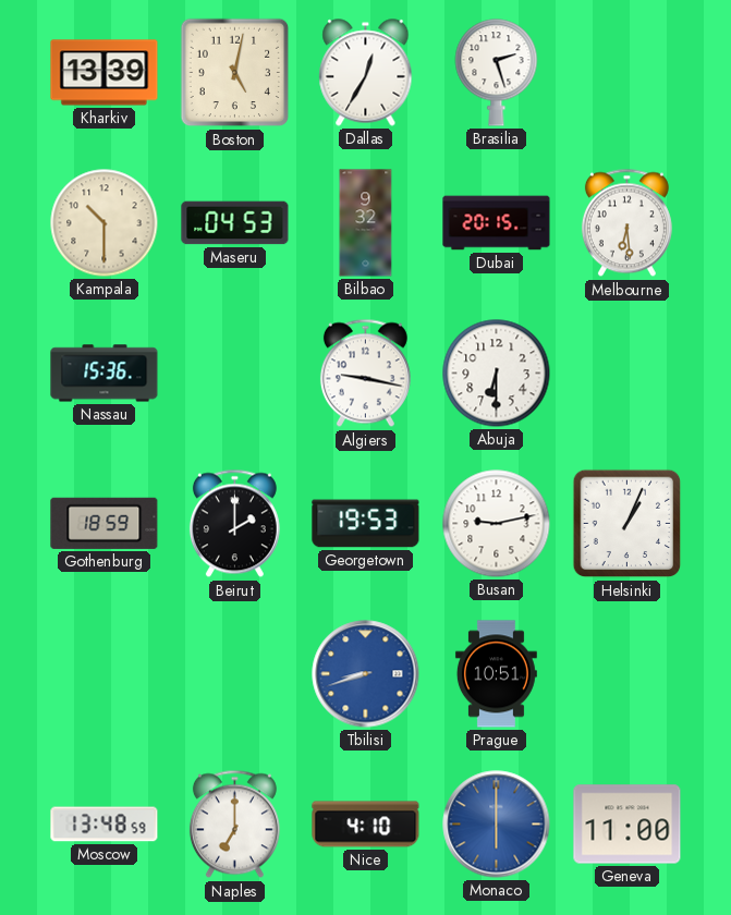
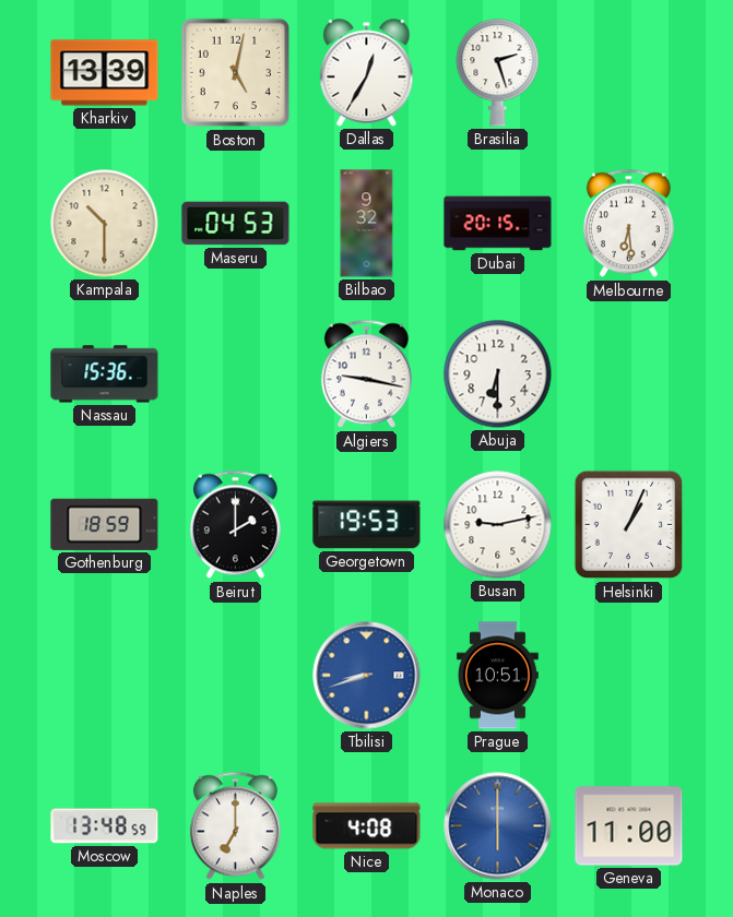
Nice: 4:10 -> 4:08
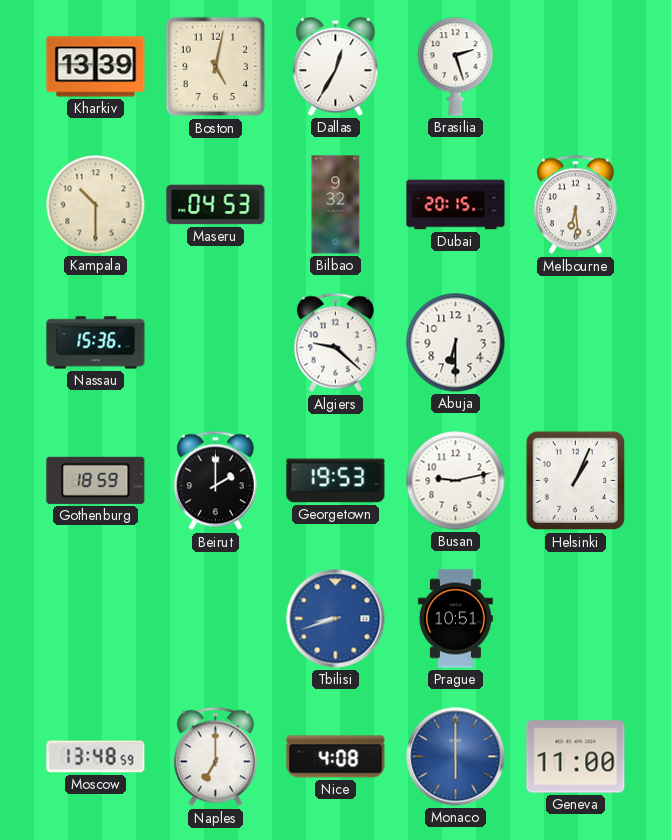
Algiers: 9:17 -> 9:22
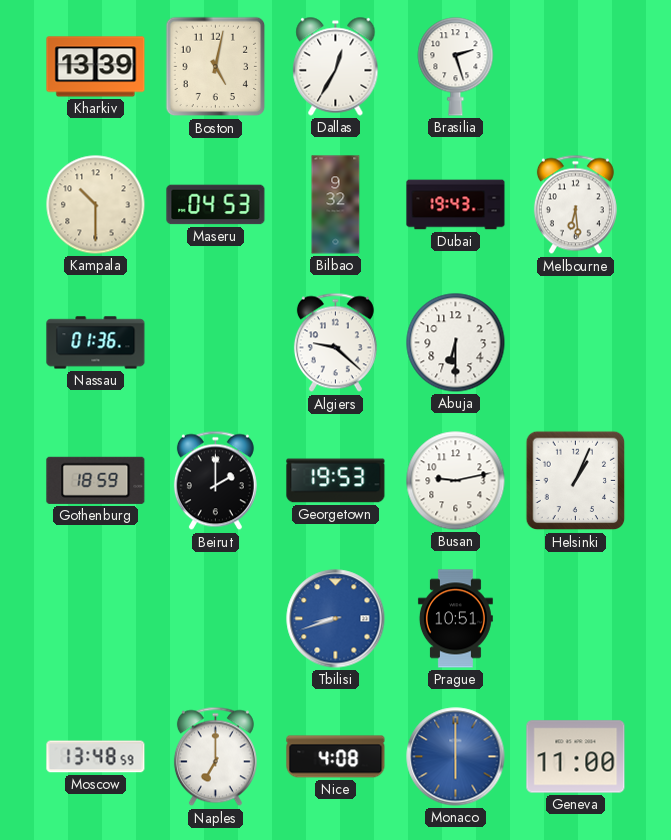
Dubai: 20:15 -> 19:43
Nassau: 15:36 -> 01:36
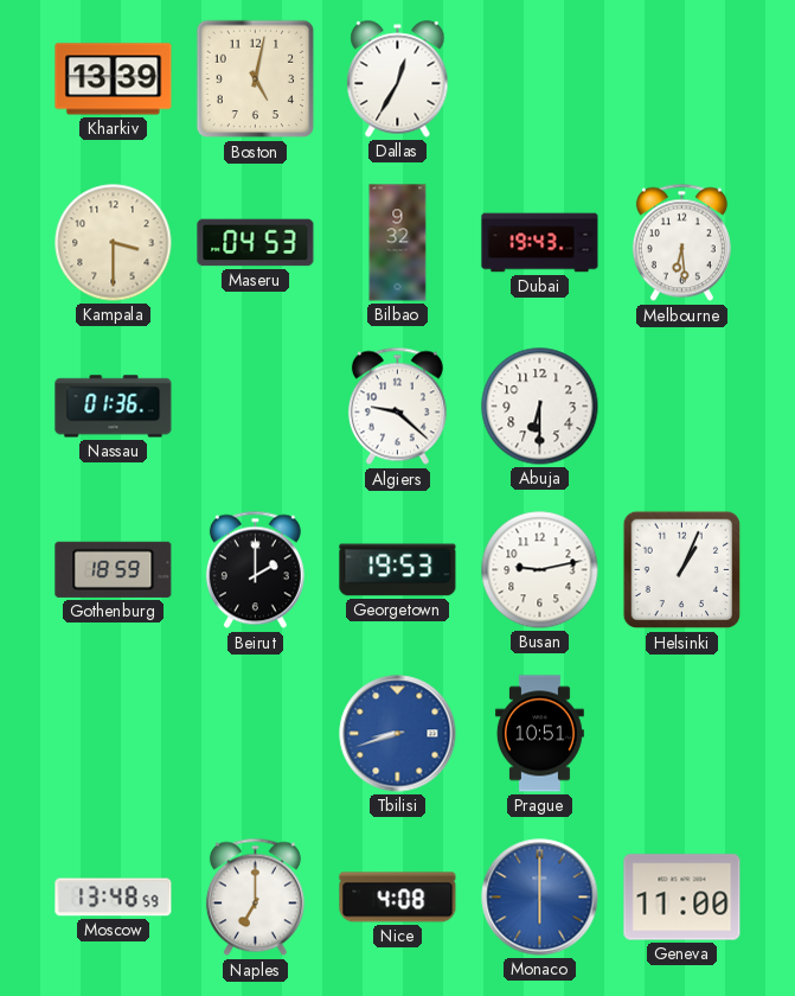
Brasilia: 2:27 -> none
Kampala: 10:30 -> 3:30
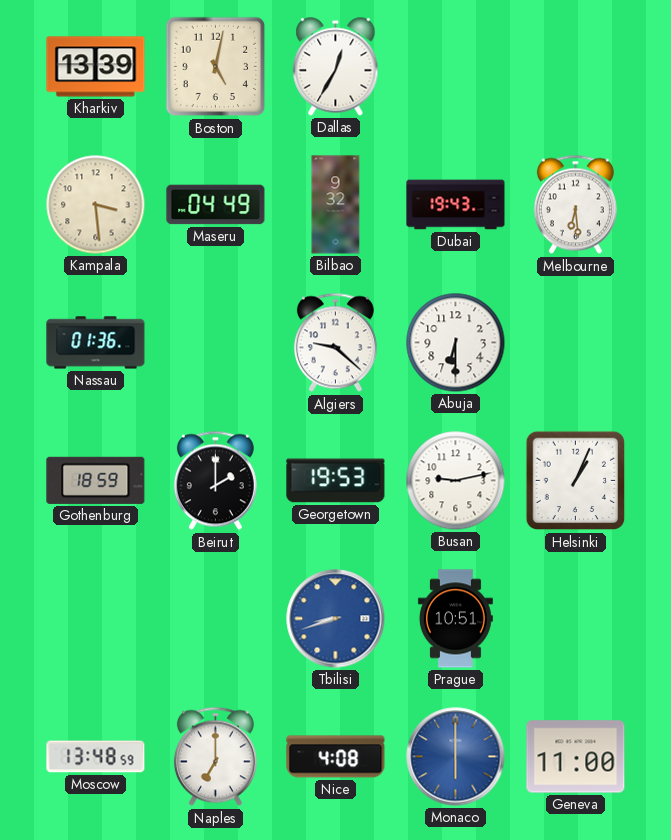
Kampala: 3:30 -> 3:29
Maseru: 04:53 -> 04:49
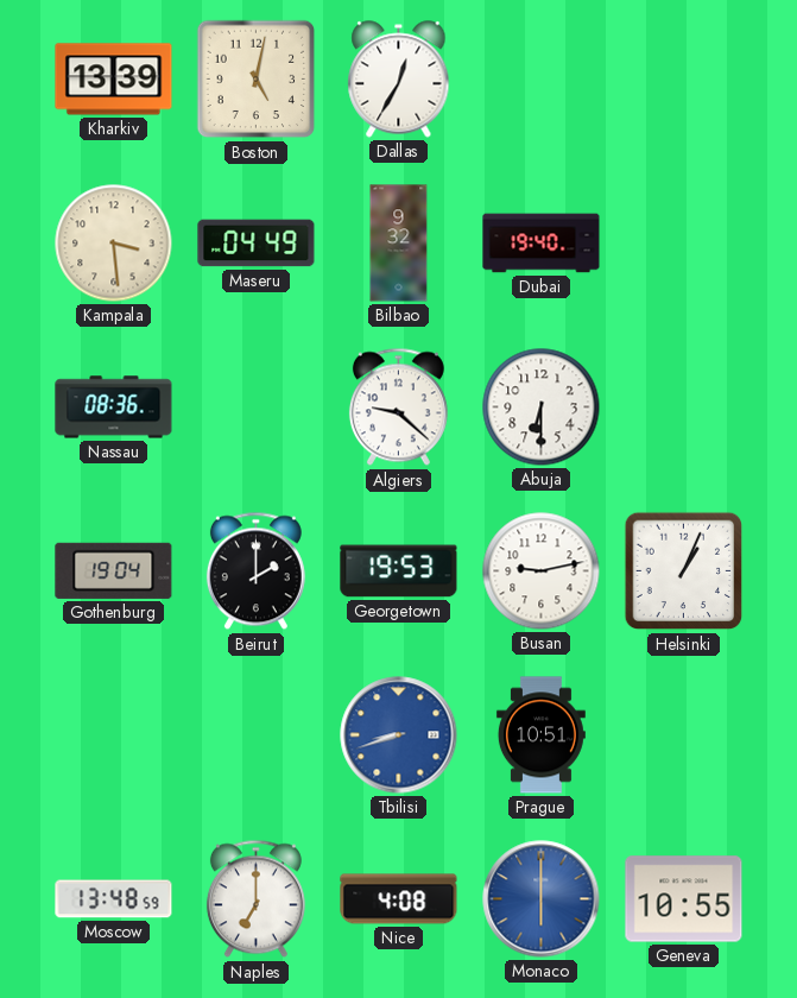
Dubai: 19:43 -> 19:40
Melbourne: 6:29 -> none
Nassau: 01:36 -> 08:36
Gothenburg: 18:59 -> 19:04
Geneva: 11:00 -> 10:55
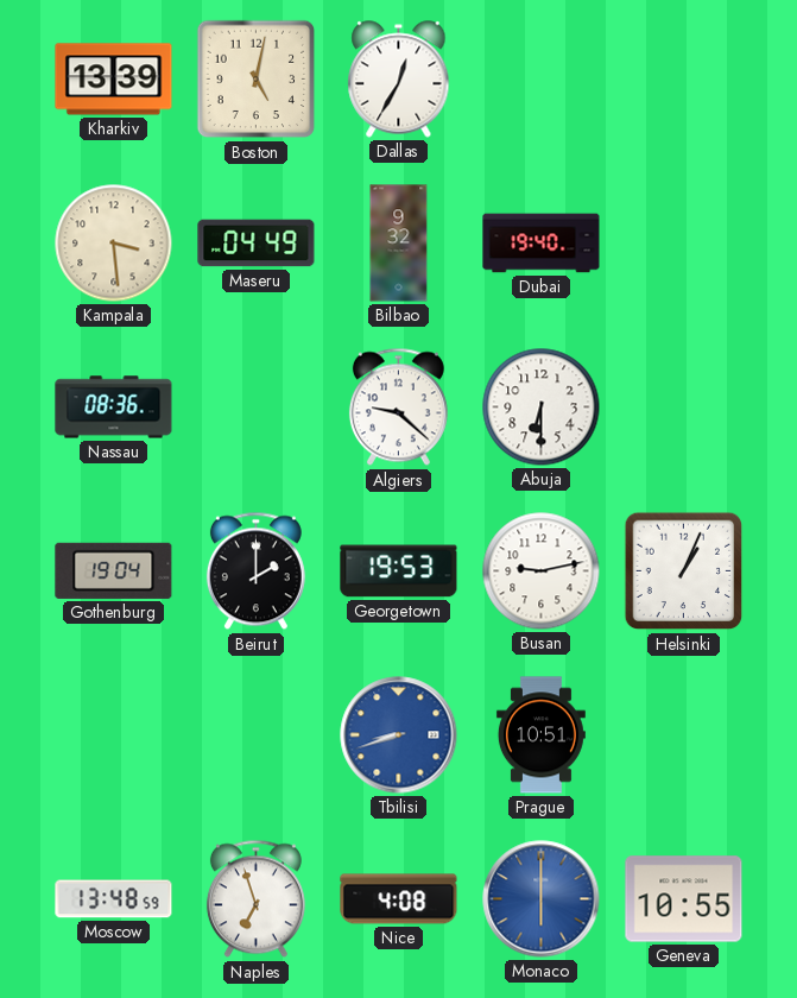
Naples: 7:00 -> 6:57
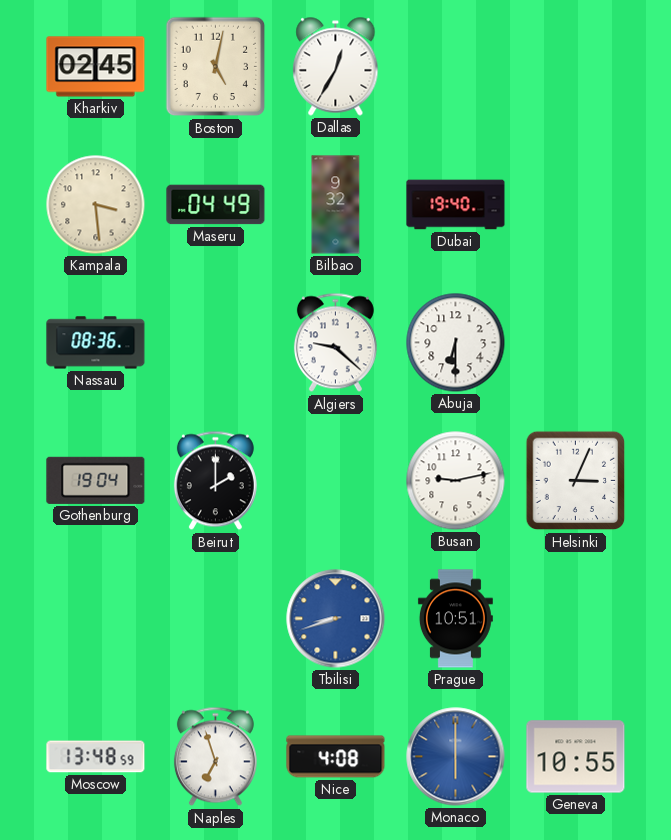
Kharkiv: 13:39 -> 02:45
Georgetown: 19:53 -> none
Helsinki: 1:04 -> 3:04
